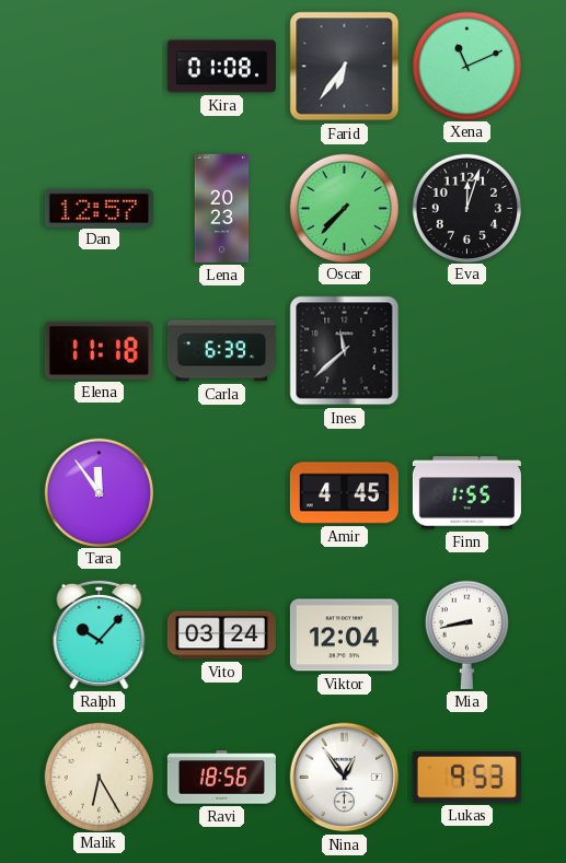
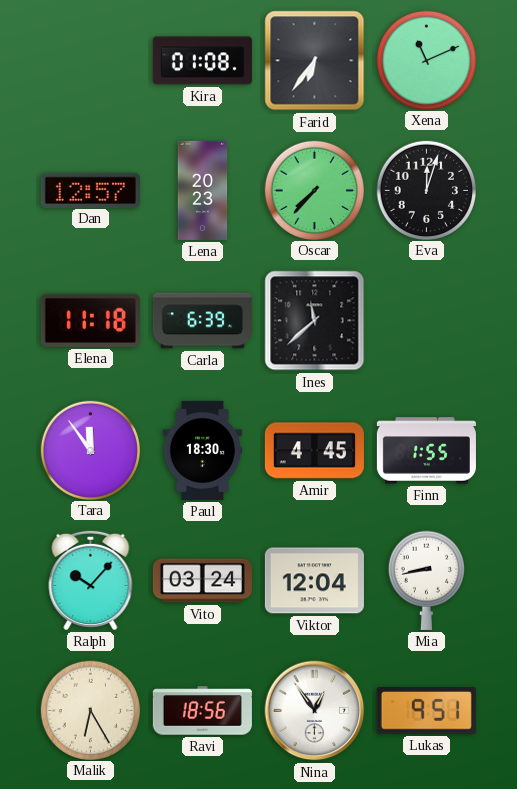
Paul: none -> 18:30
Lukas: 9:53 -> 9:51
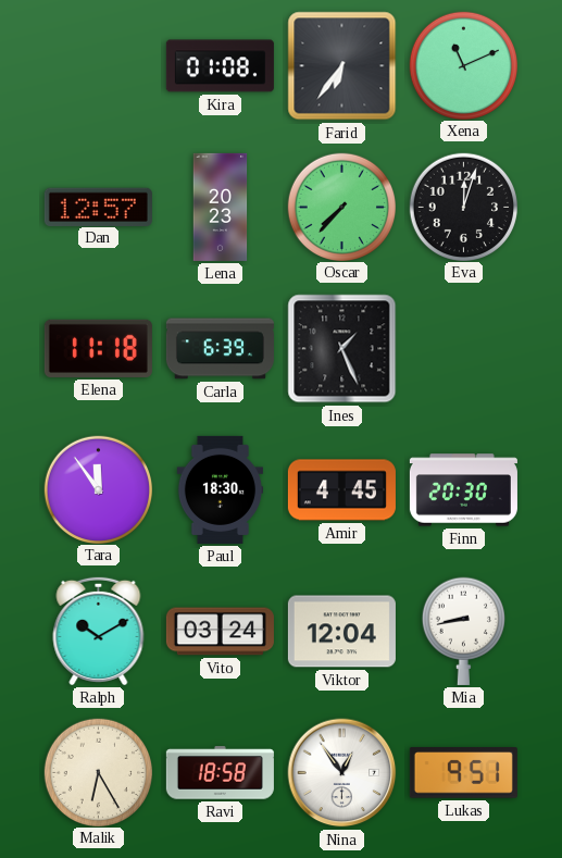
Ines: 11:38 -> 1:26
Finn: 1:55 -> 20:30
Ralph: 10:07 -> 10:10
Ravi: 18:56 -> 18:58
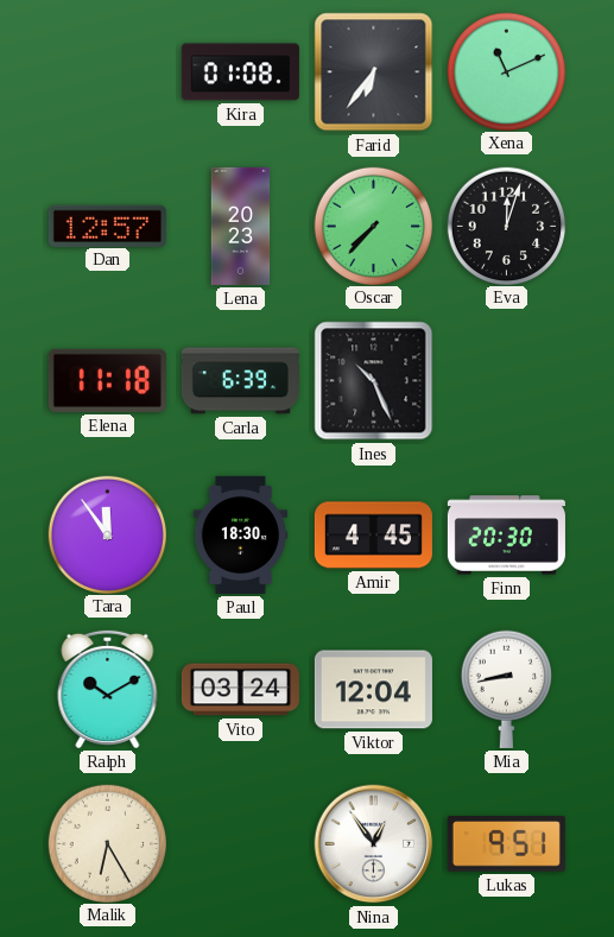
Ines: 1:26 -> 10:26
Ravi: 18:58 -> none
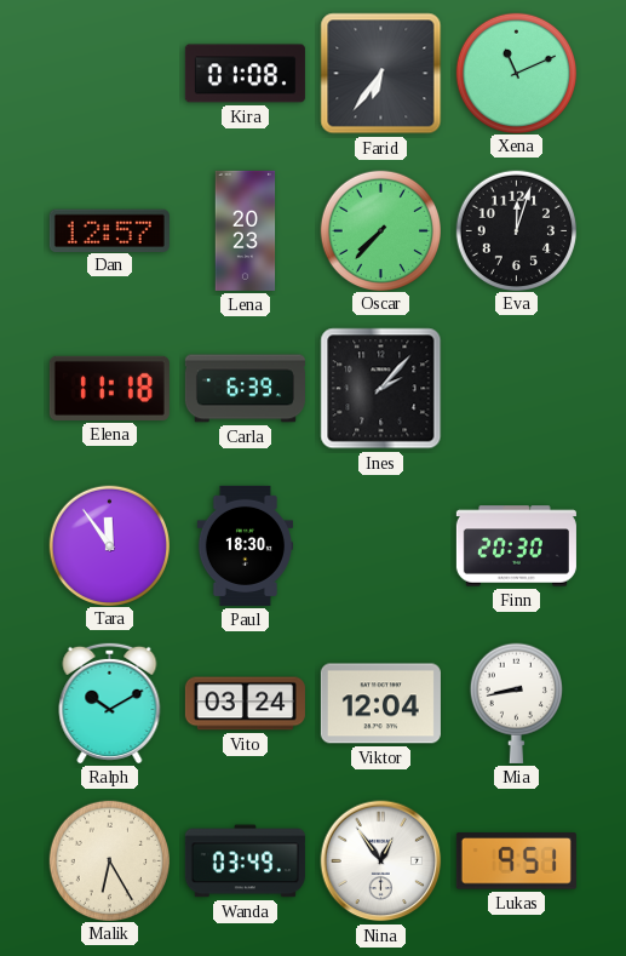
Ines: 10:26 -> 2:07
Amir: 4:45 -> none
Wanda: none -> 03:49
